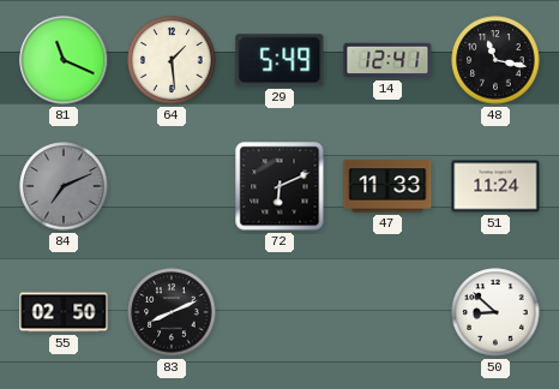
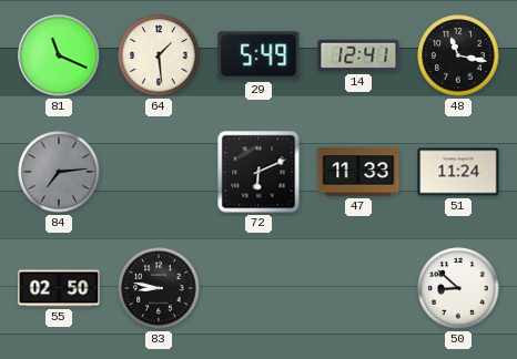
84: 7:11 -> 7:14
83: 8:11 -> 8:47
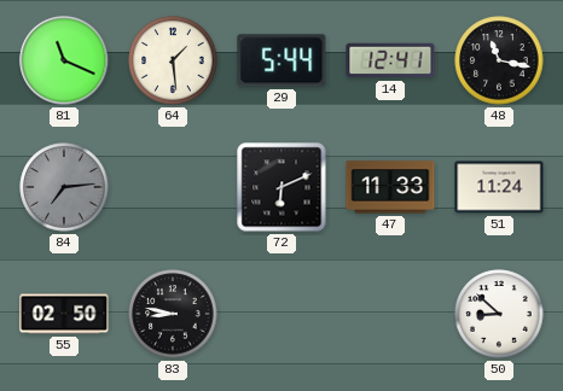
29: 5:49 -> 5:44
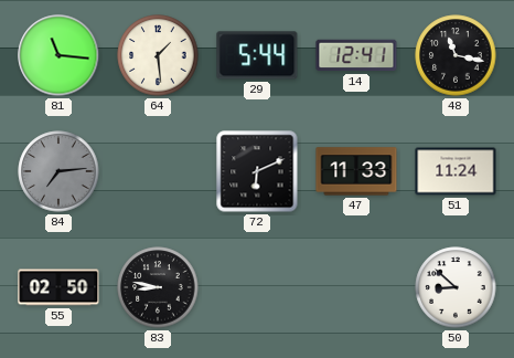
81: 11:19 -> 11:16
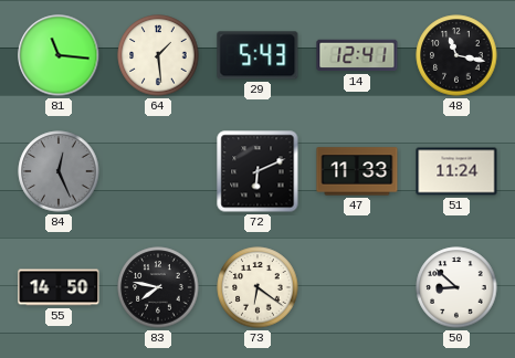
29: 5:44 -> 5:43
84: 7:14 -> 12:26
55: 02:50 -> 14:50
83: 8:47 -> 7:47
73: none -> 6:21
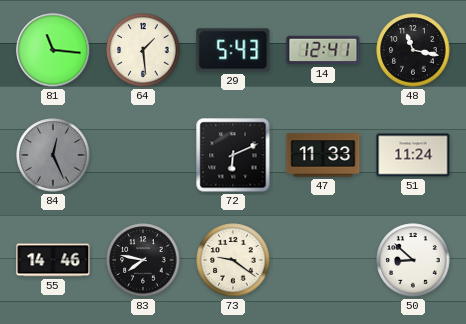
55: 14:50 -> 14:46
73: 6:21 -> 9:21
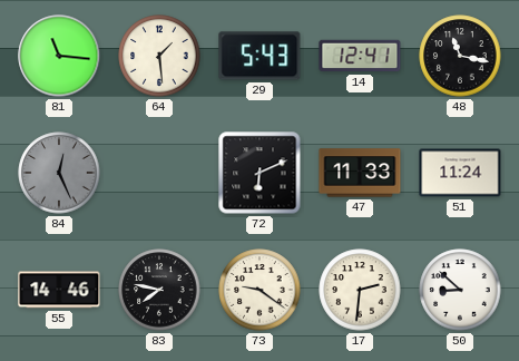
17: none -> 2:31
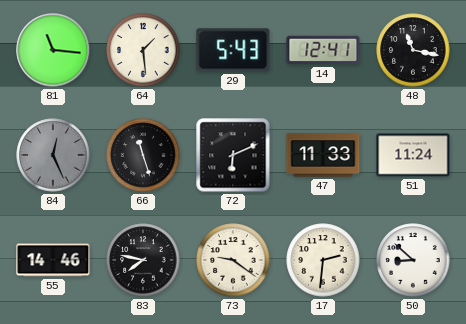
66: none -> 11:27
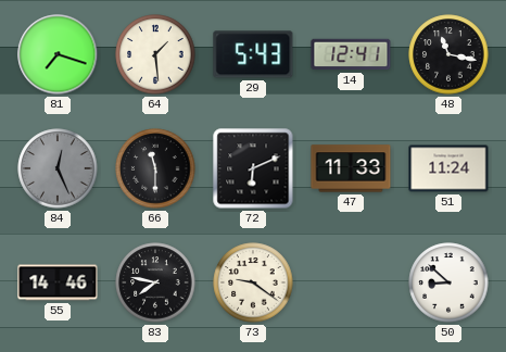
81: 11:16 -> 7:18
66: 11:27 -> 11:30
17: 2:31 -> none
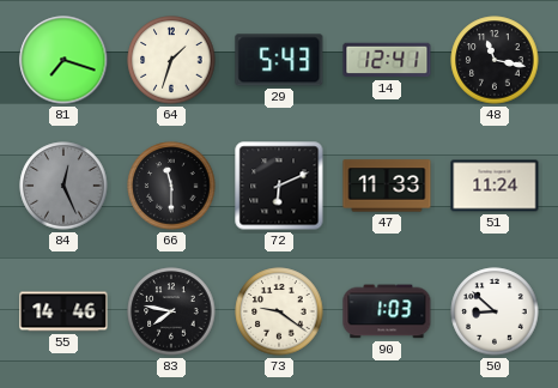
64: 1:29 -> 1:33
90: none -> 1:03
